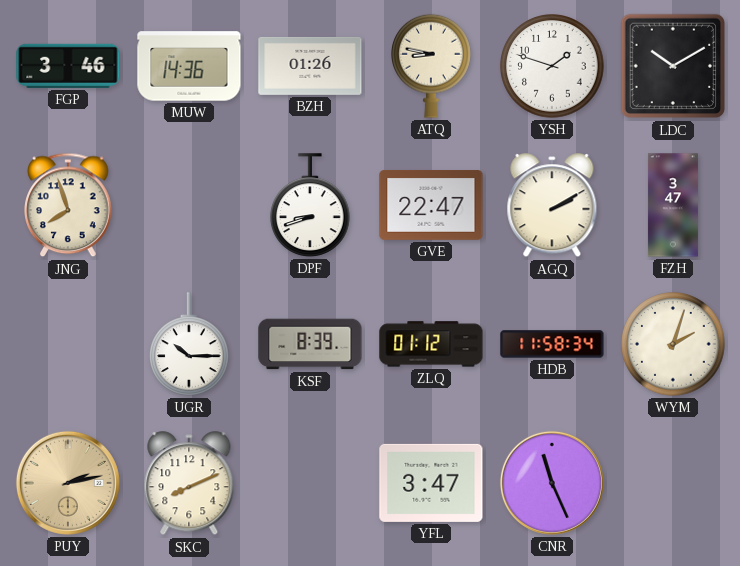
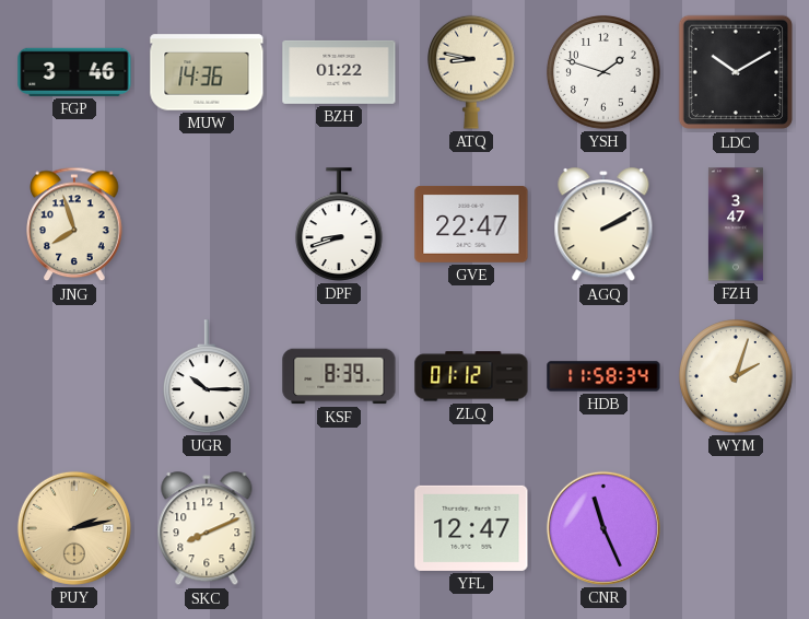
BZH: 01:26 -> 01:22
YFL: 3:47 -> 12:47
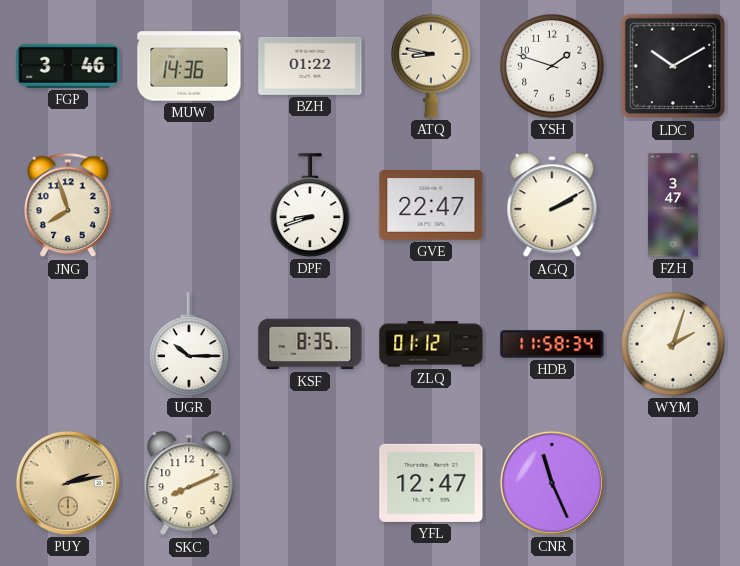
KSF: 8:39 -> 8:35
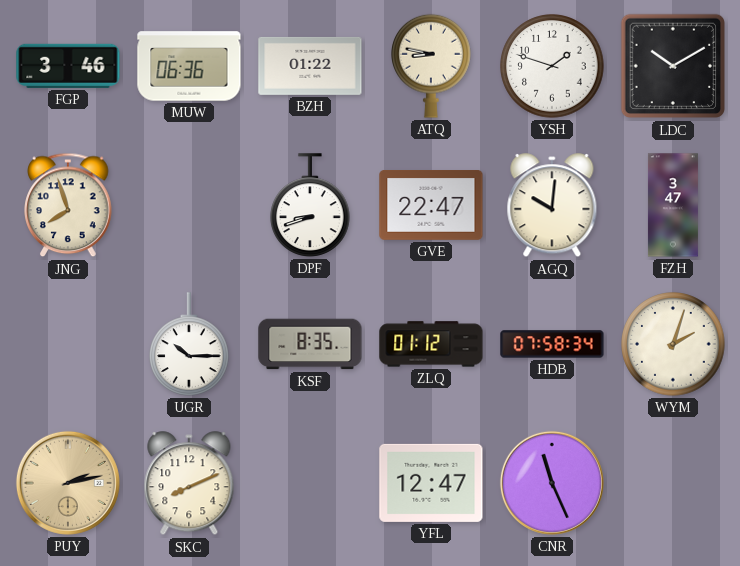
MUW: 14:36 -> 06:36
AGQ: 2:10 -> 10:01
HDB: 11:58 -> 07:58
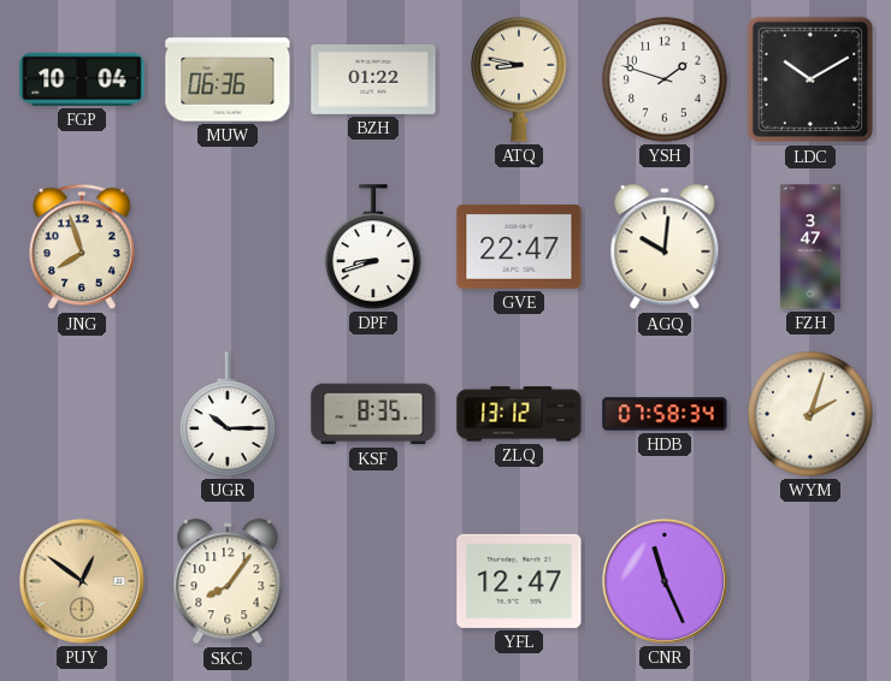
FGP: 3:46 -> 10:04
ZLQ: 01:12 -> 13:12
PUY: 2:13 -> 12:51
SKC: 8:11 -> 8:06
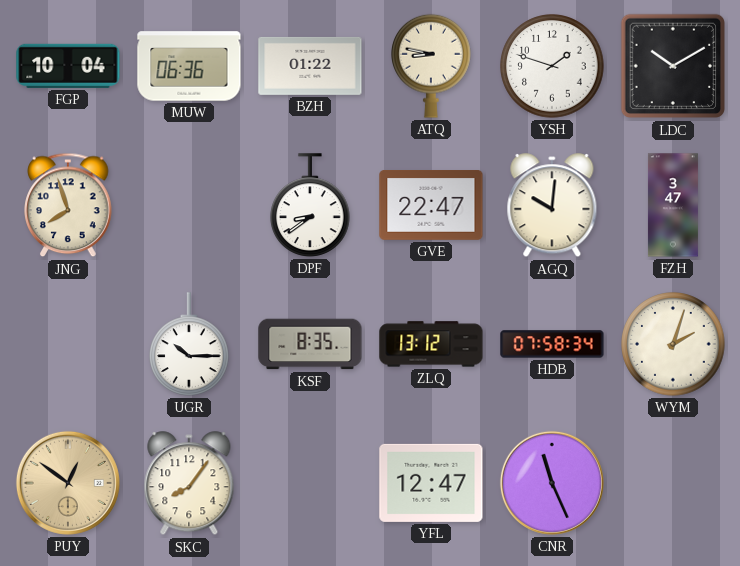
DPF: 8:42 -> 8:39
